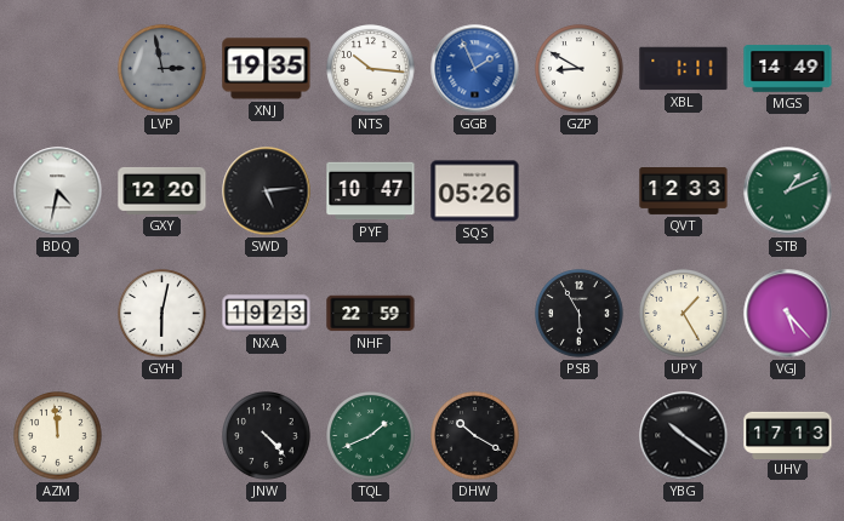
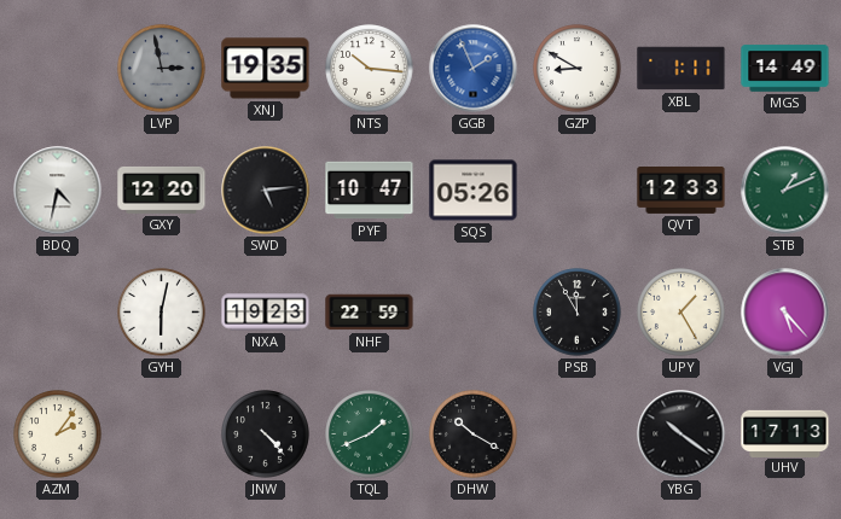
PSB: 5:55 -> 11:55
AZM: 11:59 -> 2:06
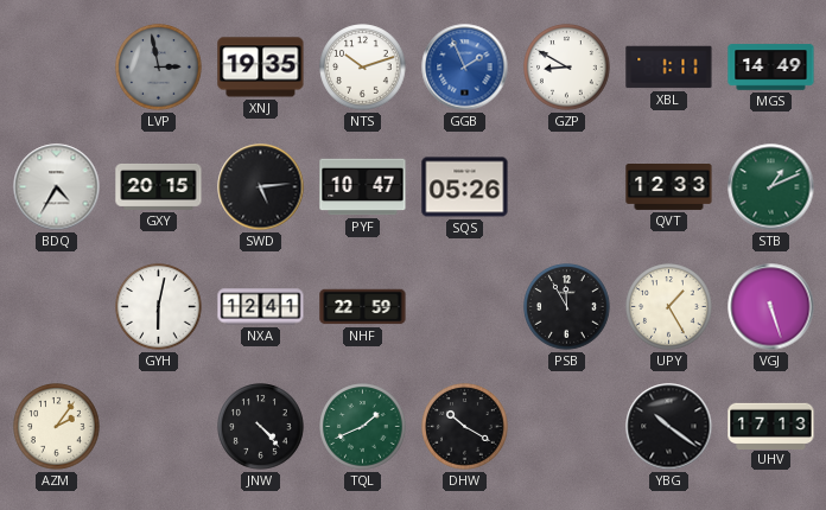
NTS: 10:16 -> 10:12
BDQ: 4:32 -> 4:35
GXY: 12:20 -> 20:15
NXA: 19:23 -> 12:41
VGJ: 5:23 -> 5:27
